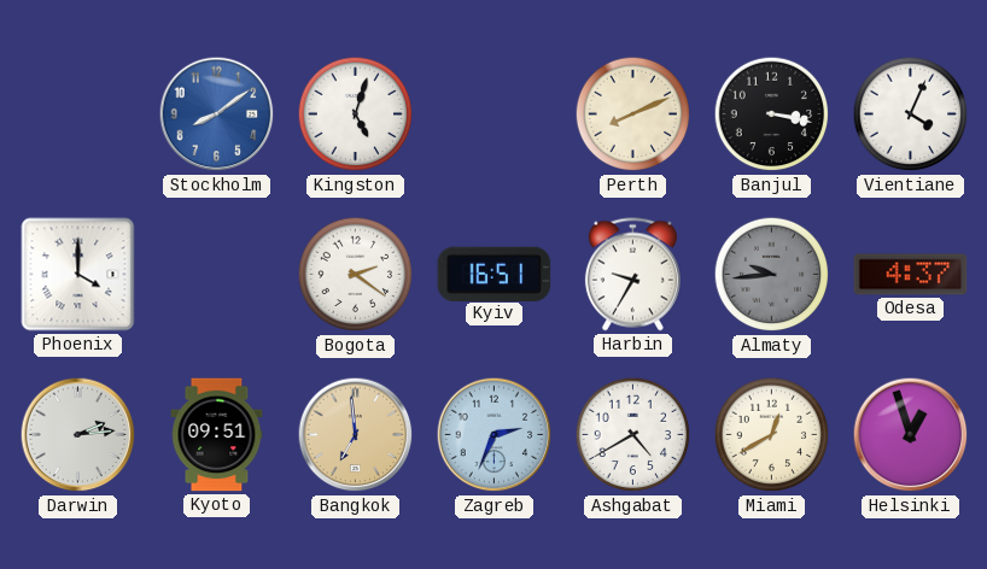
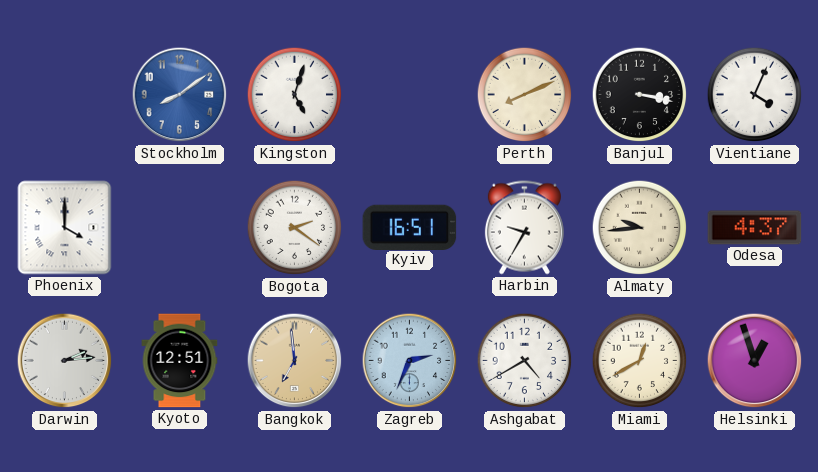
Almaty dial: grey -> cream
Kyoto: 09:51 -> 12:51
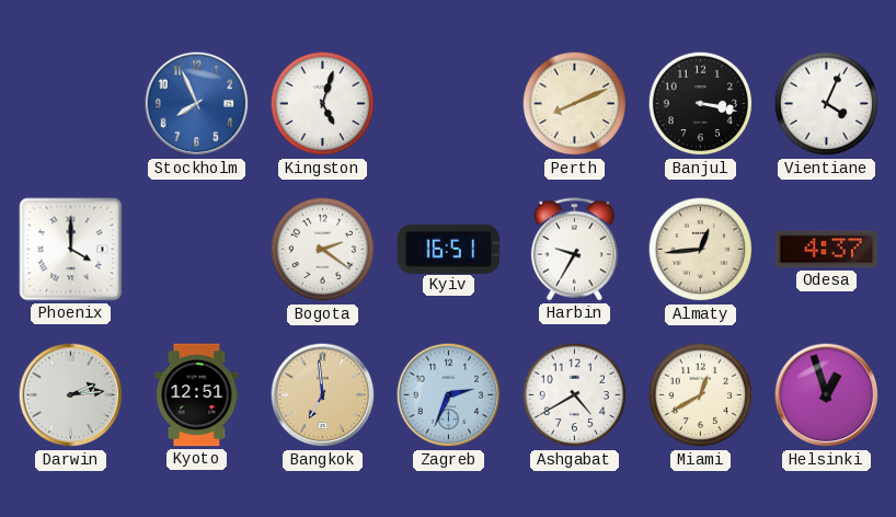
Stockholm: 8:09 -> 7:56
Almaty: 9:44 -> 12:44
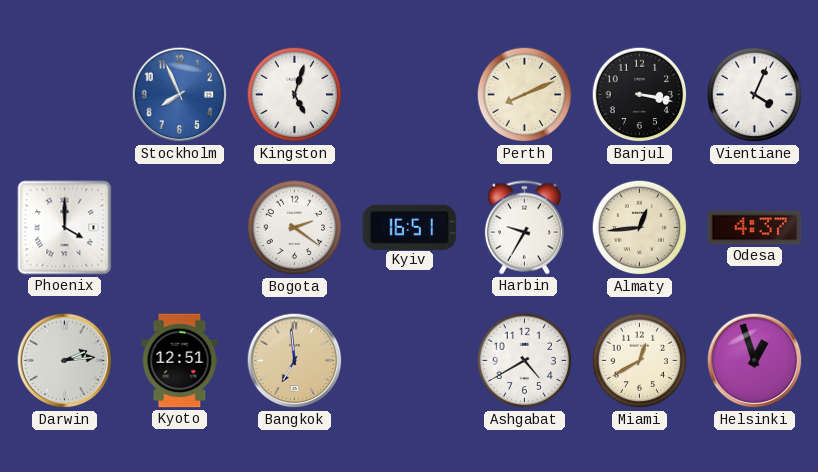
Zagreb: 2:34 -> none
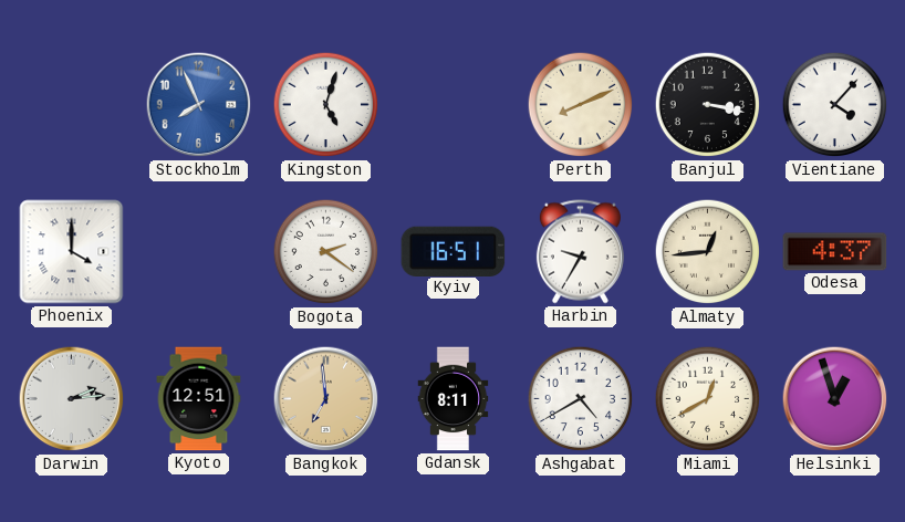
Vientiane: 4:04 -> 4:07
Gdansk: none -> 8:11
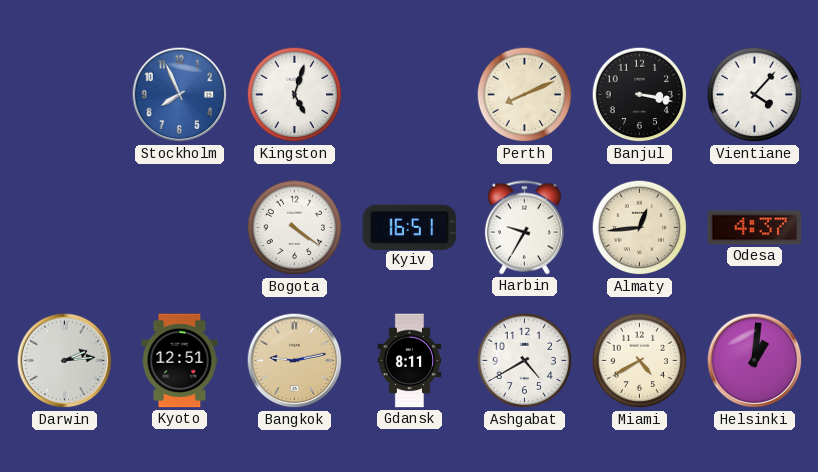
Phoenix: 4:00 -> none
Bogota: 2:21 -> 4:21
Bangkok: 6:59 -> 9:13
Miami: 12:40 -> 4:40
Helsinki: 12:57 -> 1:01
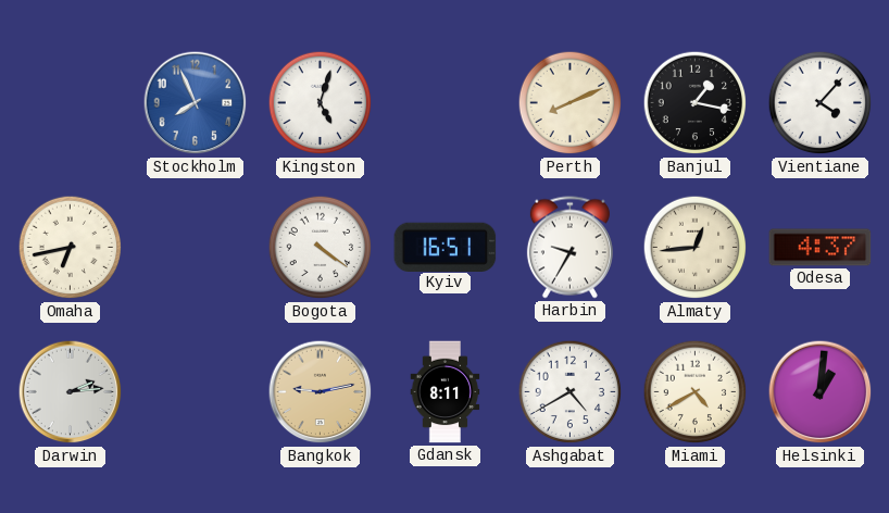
Banjul: 3:17 -> 1:17
Omaha: none -> 6:43
Kyoto: 12:51 -> none
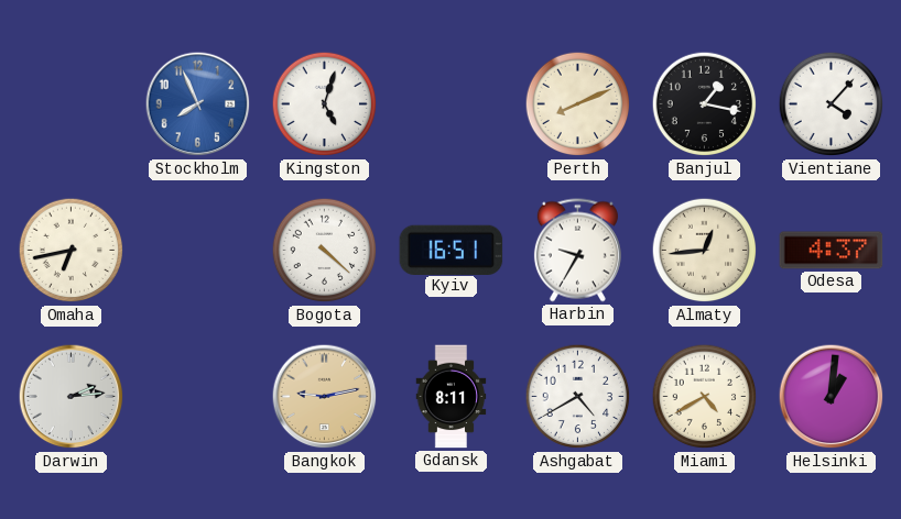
Bogota: 4:21 -> 4:22
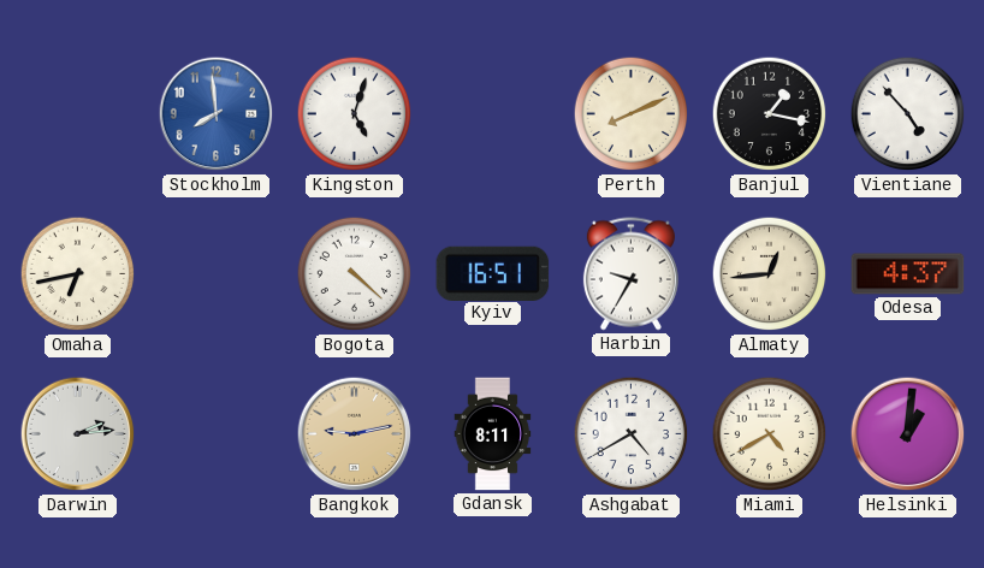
Stockholm: 7:56 -> 7:59
Vientiane: 4:07 -> 4:53
